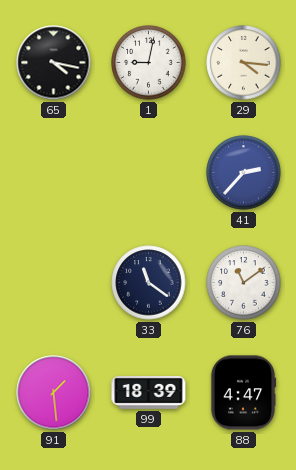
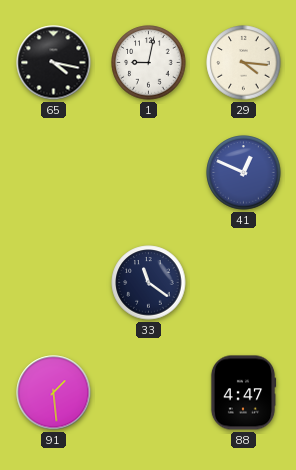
41: 2:37 -> 12:49
76: 11:09 -> none
99: 18:39 -> none
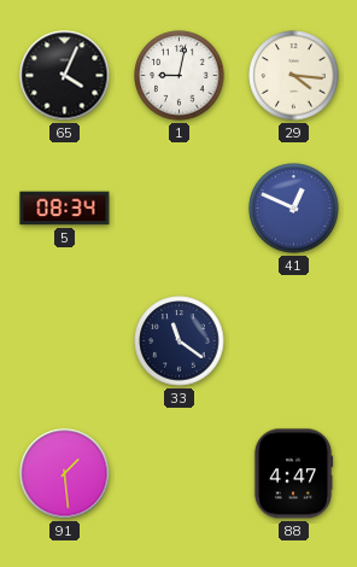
65: 4:17 -> 4:04
5: none -> 08:34
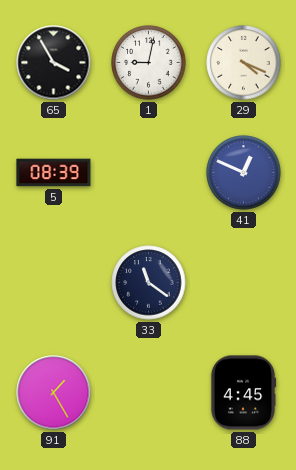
65: 4:04 -> 3:55
29: 4:16 -> 4:19
5: 08:34 -> 08:39
91: 1:29 -> 1:25
88: 4:47 -> 4:45
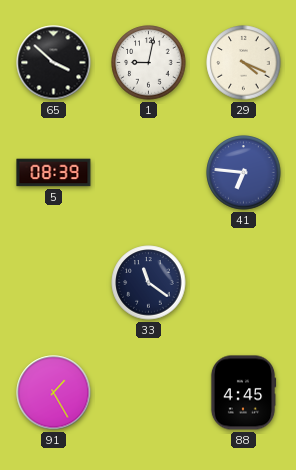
65: 3:55 -> 3:52
41: 12:49 -> 6:46
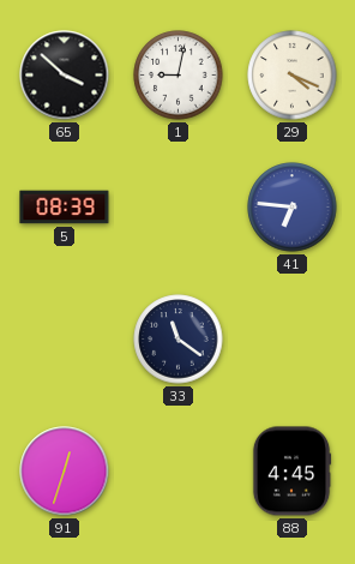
91: 1:25 -> 12:33
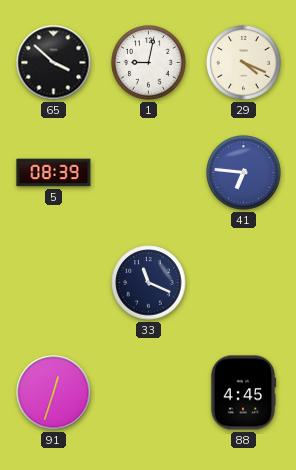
33: 11:21 -> 11:19
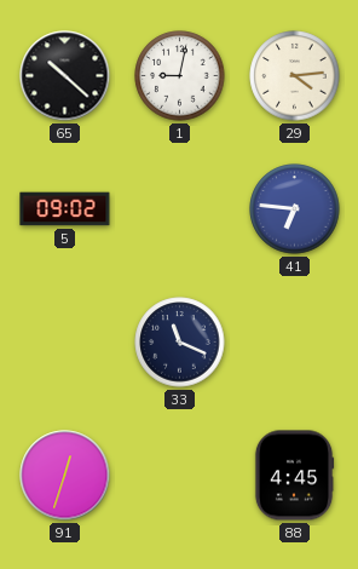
65: 3:52 -> 10:22
29: 4:19 -> 4:14
5: 08:39 -> 09:02
